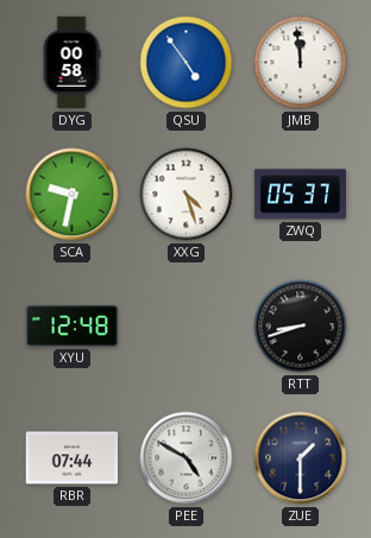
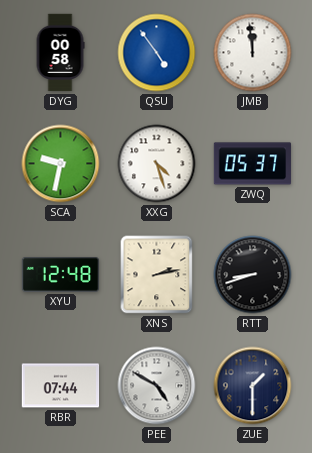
XNS: none -> 2:13
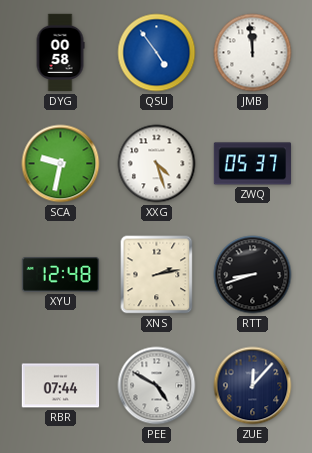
ZUE: 1:30 -> 12:07
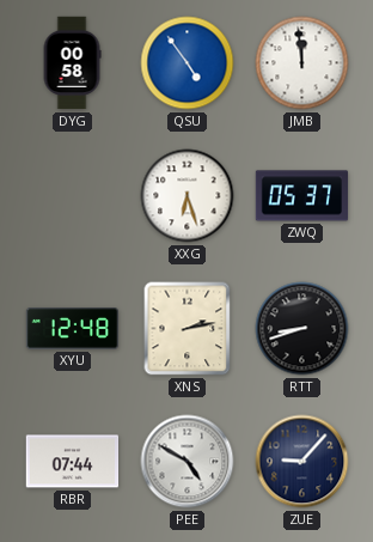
SCA: 9:32 -> none
XXG: 4:27 -> 6:27
ZUE: 12:07 -> 9:07
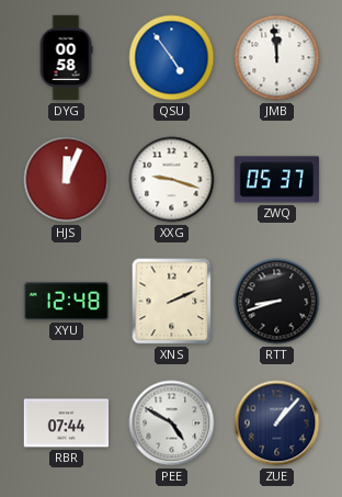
HJS: none -> 12:04
XXG: 6:27 -> 9:18
XNS: 2:13 -> 2:11
ZUE: 9:07 -> 1:07
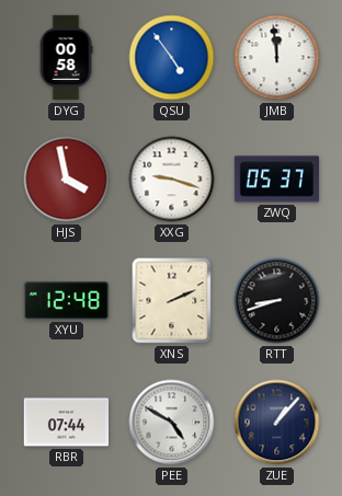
HJS: 12:04 -> 3:58
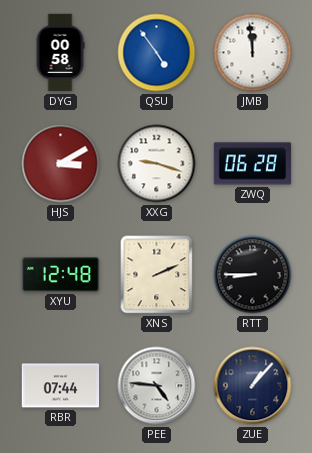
HJS: 3:58 -> 3:10
ZWQ: 05:37 -> 06:28
RTT: 8:42 -> 8:45
PEE: 4:50 -> 4:46
